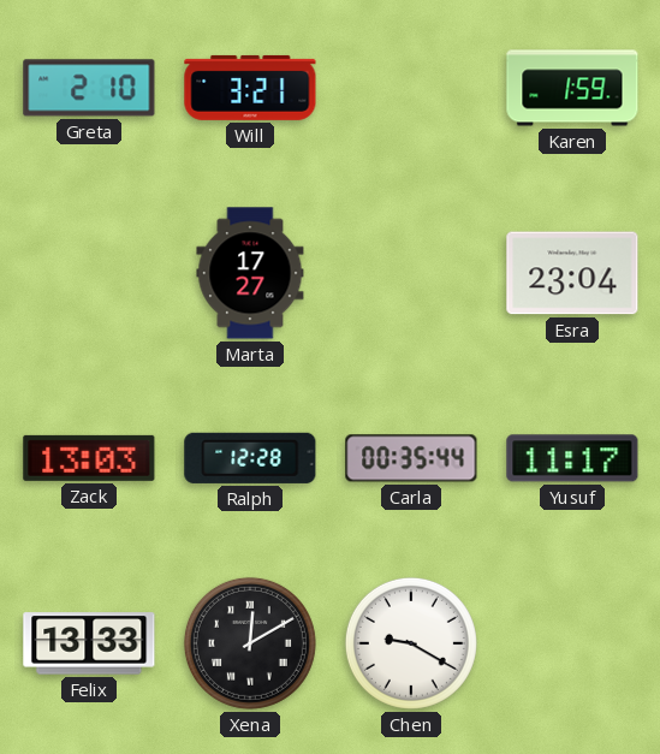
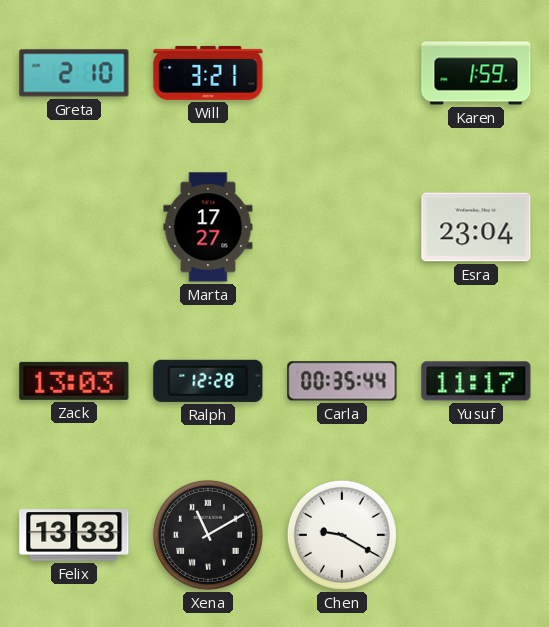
Xena: 12:10 -> 11:10
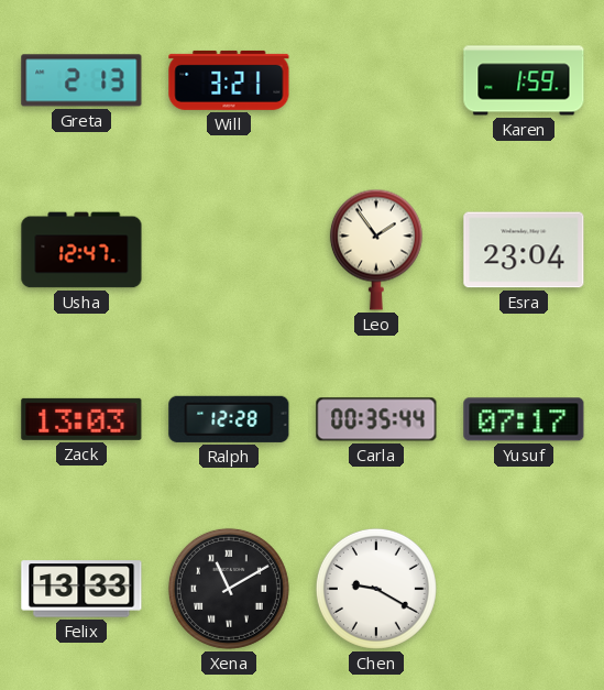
Greta: 2:10 -> 2:13
Usha: none -> 12:47
Marta: 17:27 -> none
Leo: none -> 1:54
Yusuf: 11:17 -> 07:17
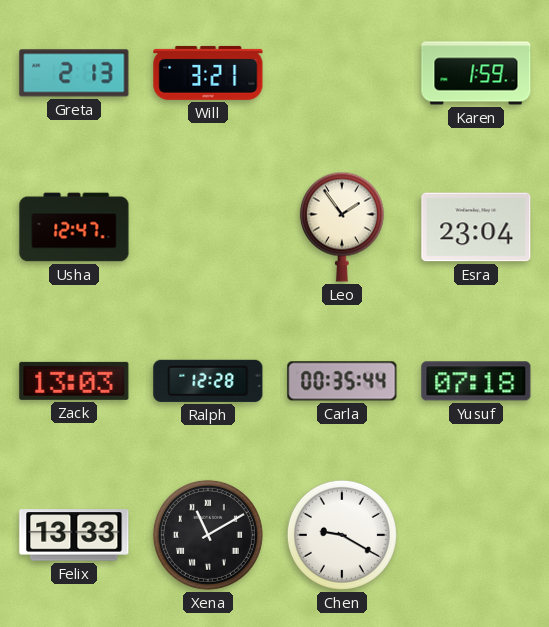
Yusuf: 07:17 -> 07:18
